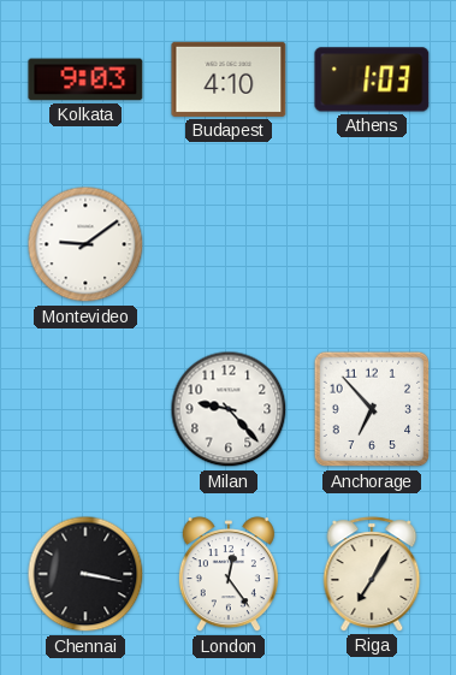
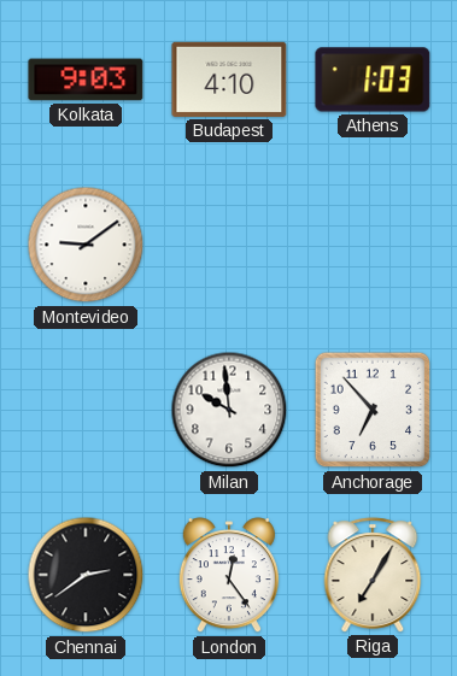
Milan: 9:23 -> 9:59
Chennai: 3:17 -> 2:39
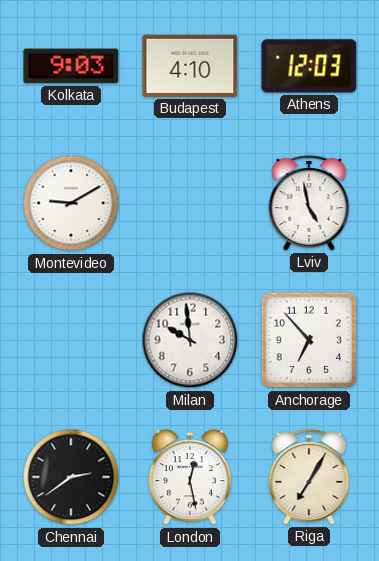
Athens: 1:03 -> 12:03
Montevideo: 9:09 -> 9:10
Lviv: none -> 4:58
London: 12:24 -> 12:28
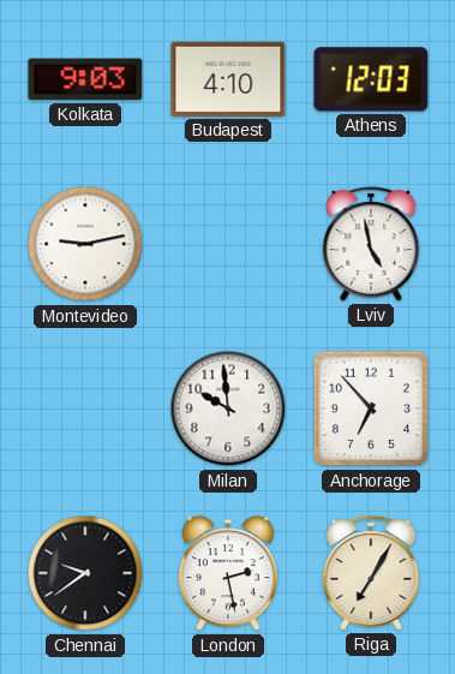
Montevideo: 9:10 -> 9:13
Chennai: 2:39 -> 9:39
London: 12:28 -> 2:28
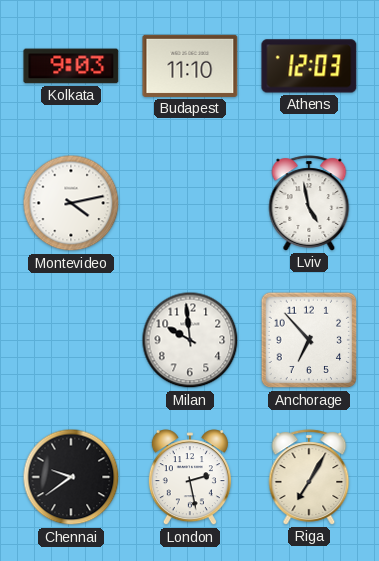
Budapest: 4:10 -> 11:10
Montevideo: 9:13 -> 4:13
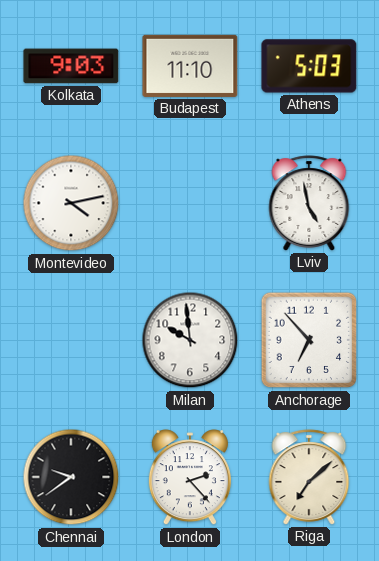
Athens: 12:03 -> 5:03
London: 2:28 -> 2:23
Riga: 7:05 -> 7:08
